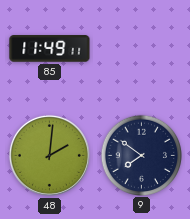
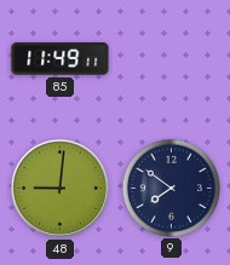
48: 2:01 -> 9:01
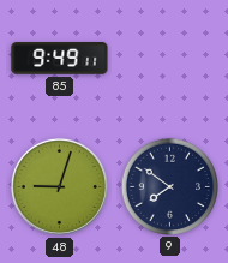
85: 11:49 -> 9:49
48: 9:01 -> 9:03
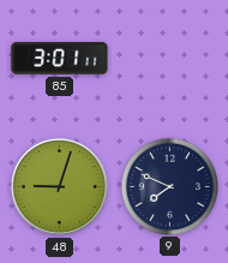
85: 9:49 -> 3:01
9: 7:51 -> 7:49
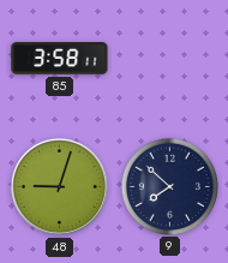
85: 3:01 -> 3:58
9: 7:49 -> 7:52
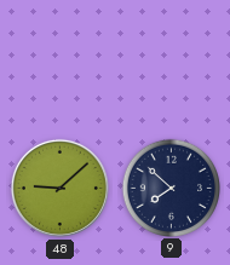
85: 3:58 -> none
48: 9:03 -> 9:08
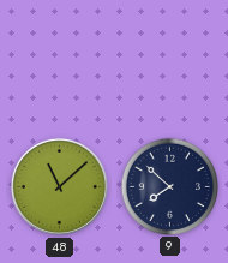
48: 9:08 -> 11:08
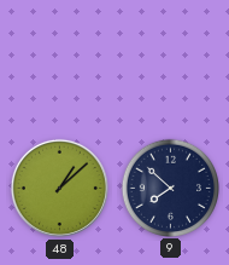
48: 11:08 -> 1:08
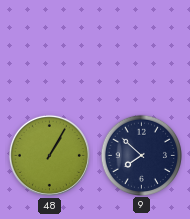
48: 1:08 -> 1:05
